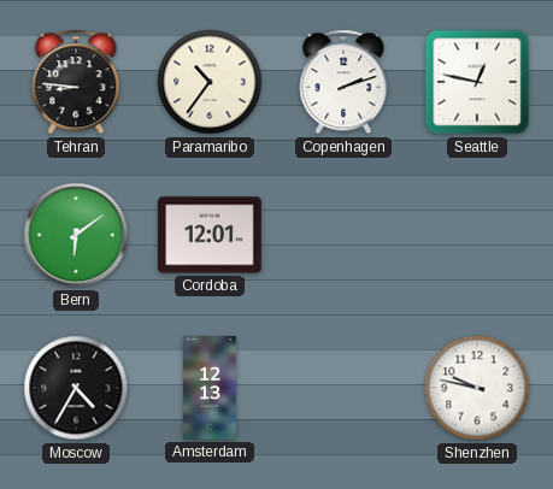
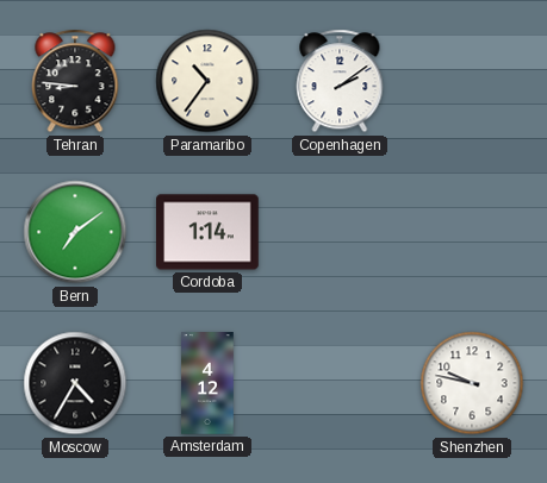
Copenhagen: 2:12 -> 2:09
Seattle: 12:47 -> none
Bern: 6:09 -> 7:09
Cordoba: 12:01 -> 1:14
Amsterdam: 12:13 -> 4:12
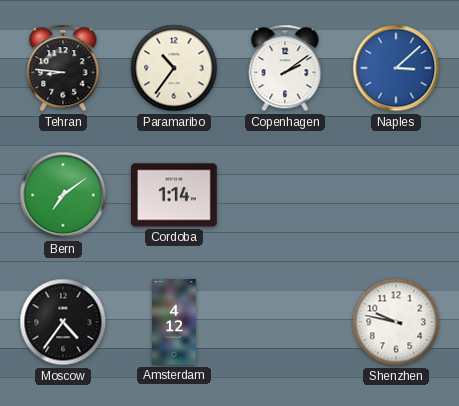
Naples: none -> 3:08
Moscow: 4:35 -> 4:36
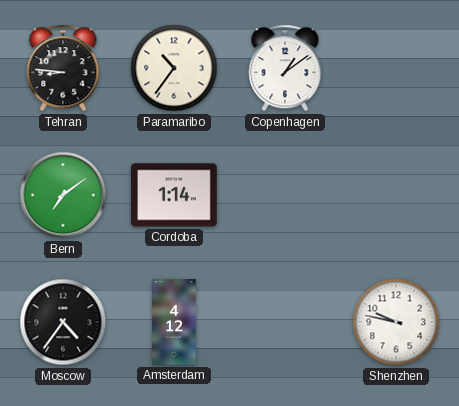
Copenhagen: 2:09 -> 1:09
Naples: 3:08 -> none
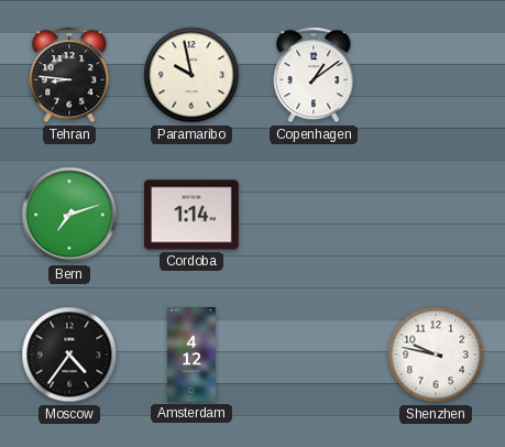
Paramaribo: 10:36 -> 9:58
Bern: 7:09 -> 7:12
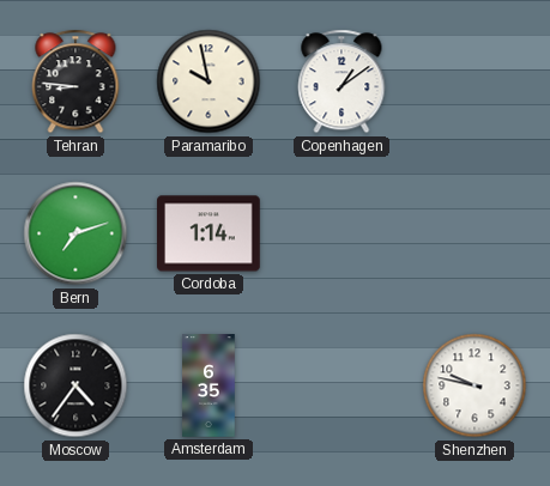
Amsterdam: 4:12 -> 6:35
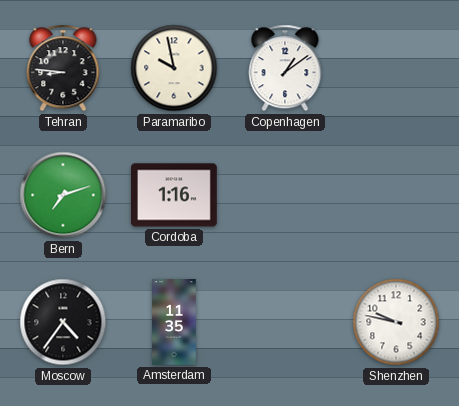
Cordoba: 1:14 -> 1:16
Amsterdam: 6:35 -> 11:35
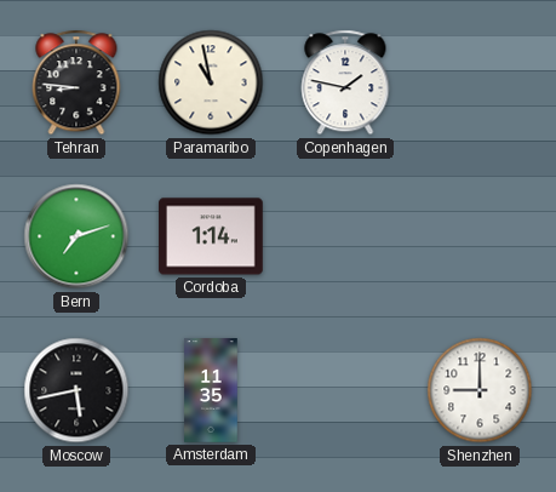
Paramaribo: 9:58 -> 10:58
Copenhagen: 1:09 -> 1:47
Cordoba: 1:16 -> 1:14
Moscow: 4:36 -> 5:43
Shenzhen: 9:47 -> 9:00
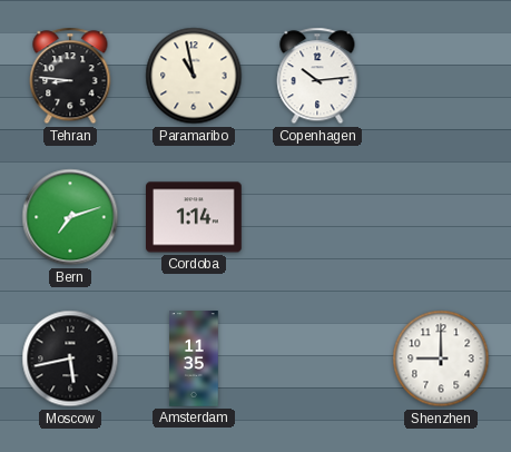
Copenhagen: 1:47 -> 10:14
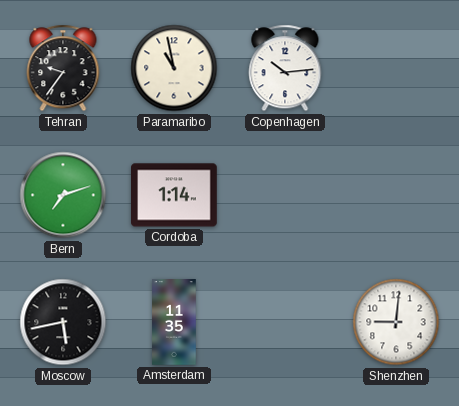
Tehran: 8:46 -> 9:36
Shenzhen: 9:00 -> 9:01
